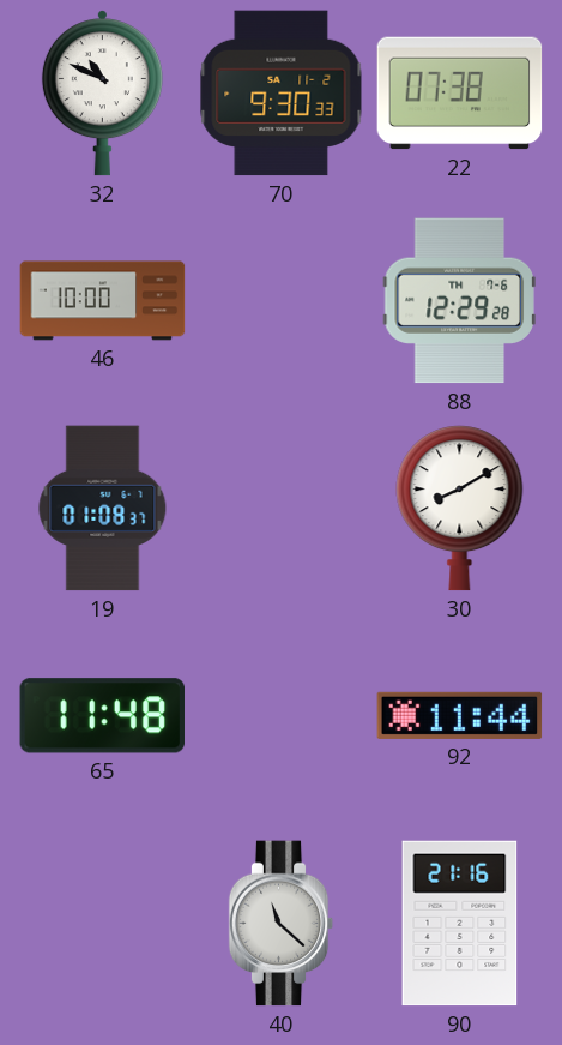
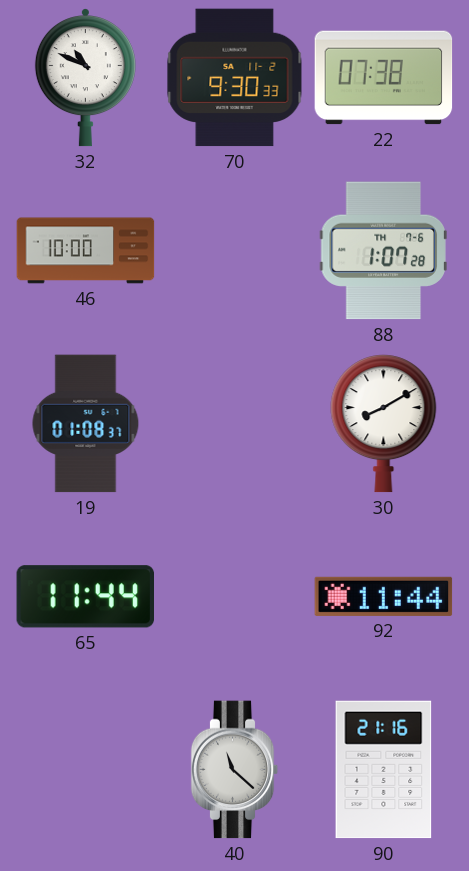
88: 12:29 -> 1:07
65: 11:48 -> 11:44
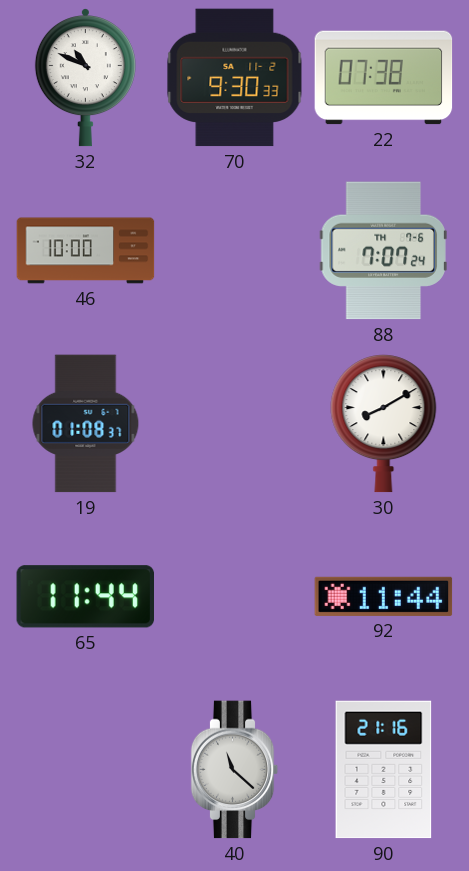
88: 1:07 -> 7:07
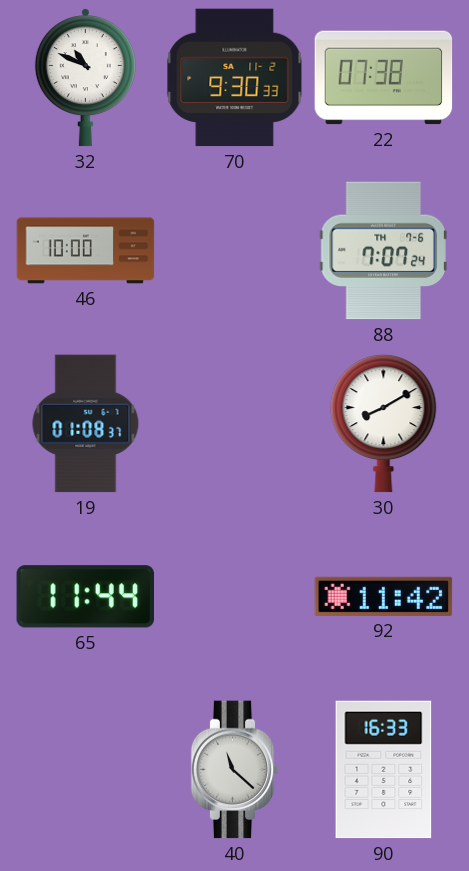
92: 11:44 -> 11:42
90: 21:16 -> 16:33
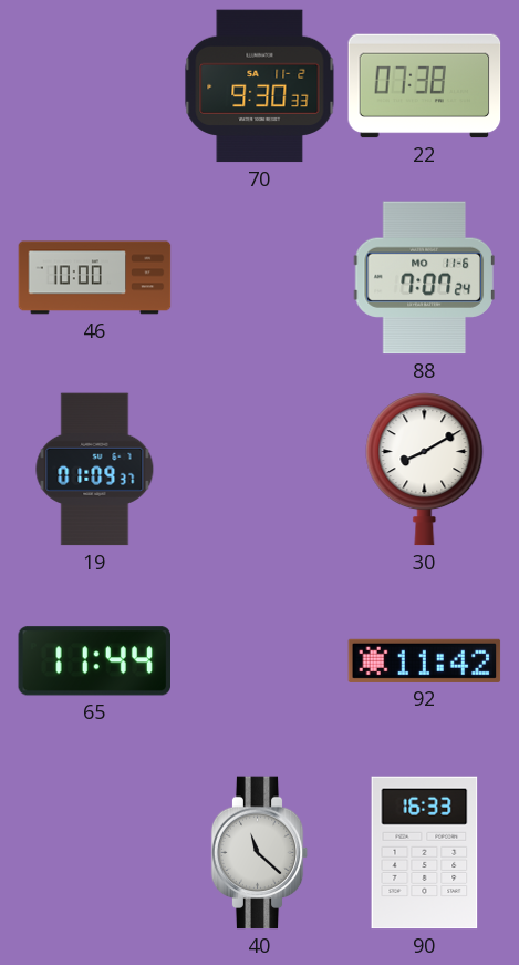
32: 10:49 -> none
88 date: TH 7-6 -> MO 11-6
19: 01:08 -> 01:09
